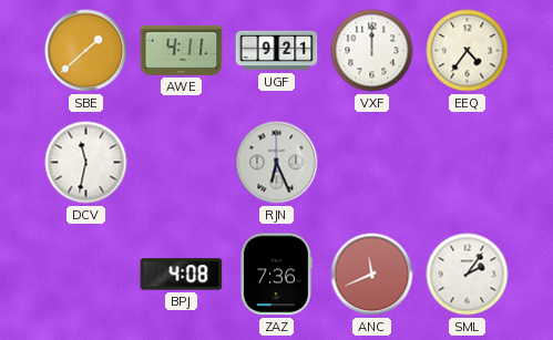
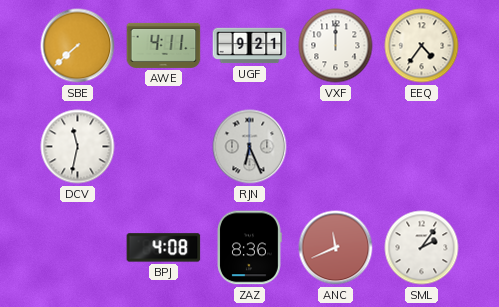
SBE: 1:38 -> 7:38
ZAZ: 7:36 -> 8:36
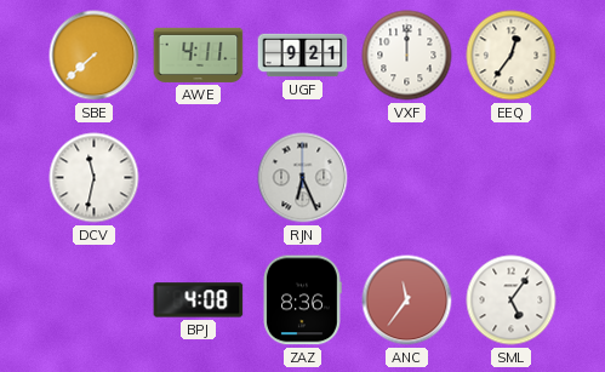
EEQ: 4:36 -> 12:36
ANC: 11:41 -> 11:36
SML: 2:06 -> 5:06
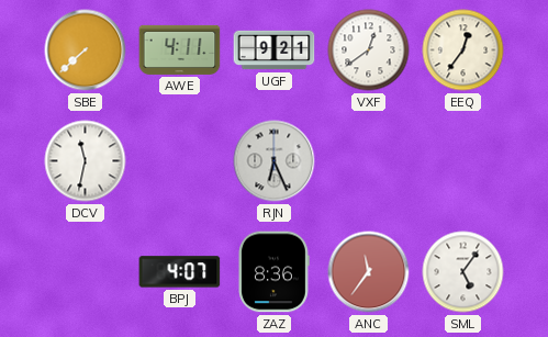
VXF: 12:00 -> 12:39
BPJ: 4:08 -> 4:07
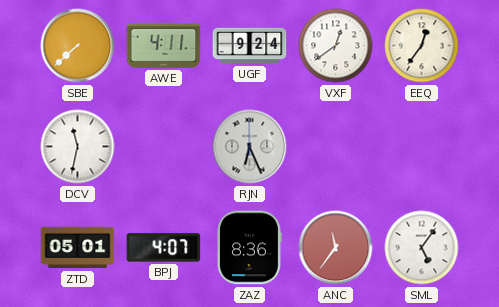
UGF: 9:21 -> 9:24
ZTD: none -> 05:01
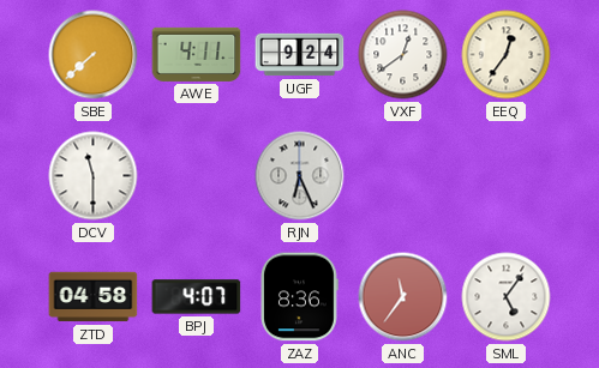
DCV: 11:32 -> 11:30
ZTD: 05:01 -> 04:58
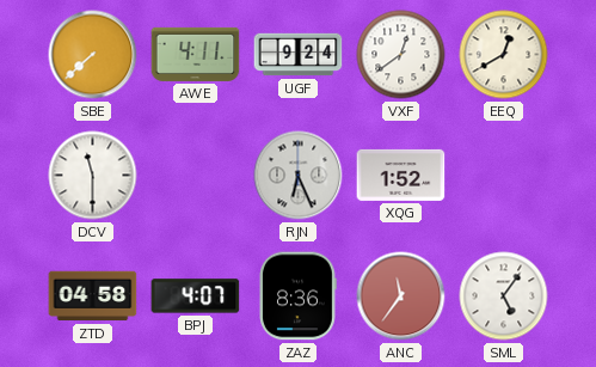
EEQ: 12:36 -> 12:40
XQG: none -> 1:52
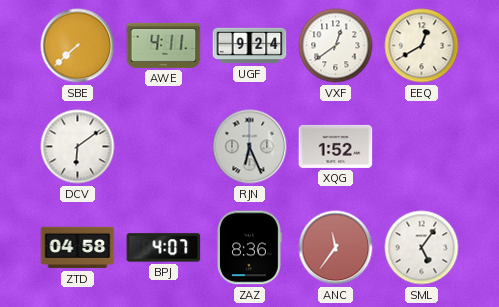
DCV: 11:30 -> 6:09
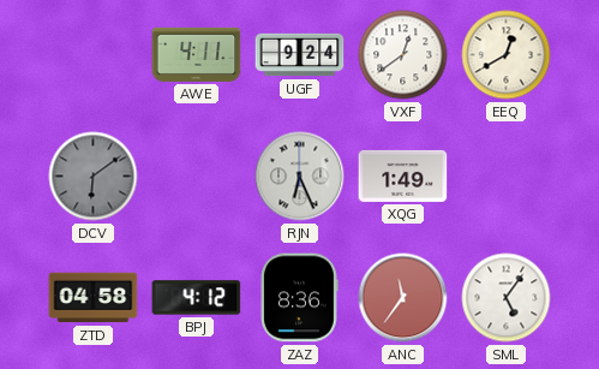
SBE: 7:38 -> none
DCV dial: white -> grey
XQG: 1:52 -> 1:49
BPJ: 4:07 -> 4:12
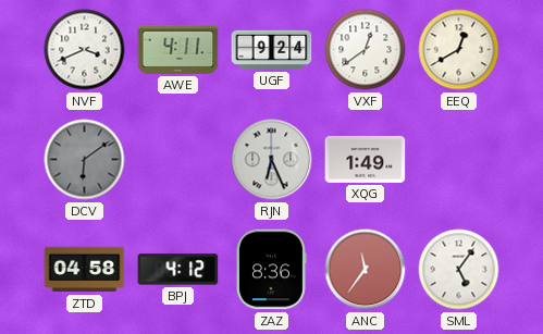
NVF: none -> 3:41
